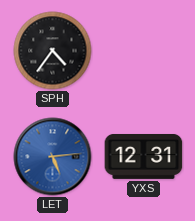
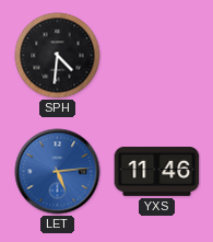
SPH: 4:36 -> 4:31
YXS: 12:31 -> 11:46
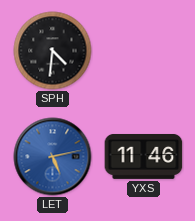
LET: 5:14 -> 5:13
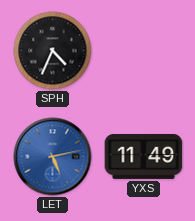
SPH: 4:31 -> 4:34
YXS: 11:46 -> 11:49
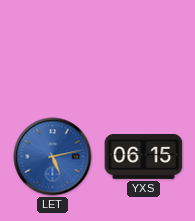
SPH: 4:34 -> none
YXS: 11:49 -> 06:15
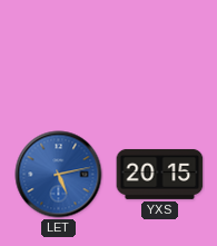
YXS: 06:15 -> 20:15
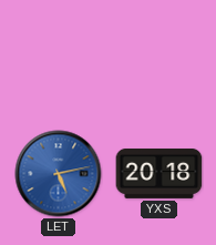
YXS: 20:15 -> 20:18
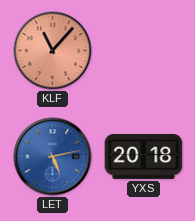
KLF: none -> 11:07
